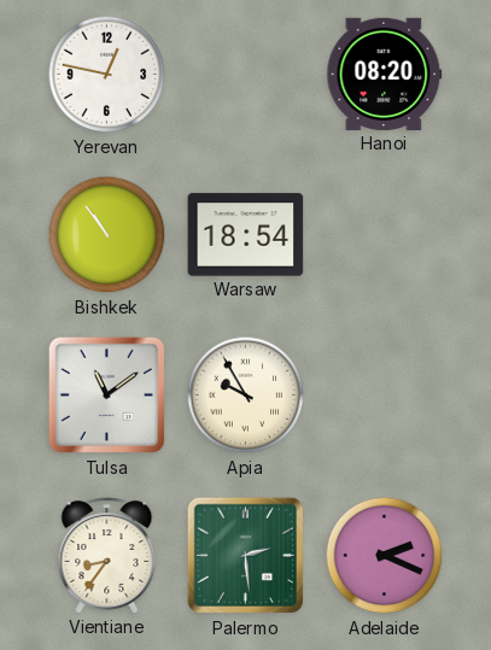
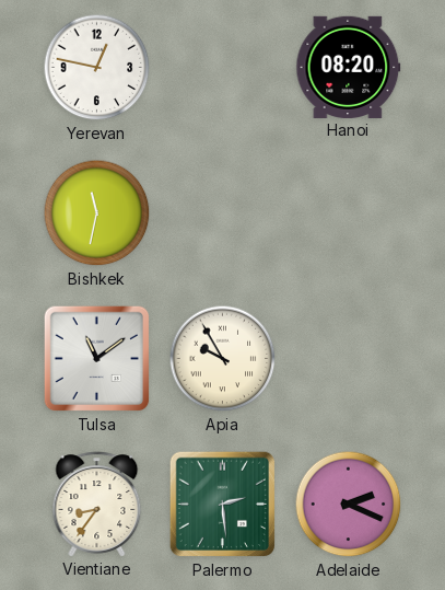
Bishkek: 10:54 -> 11:32
Warsaw: 18:54 -> none
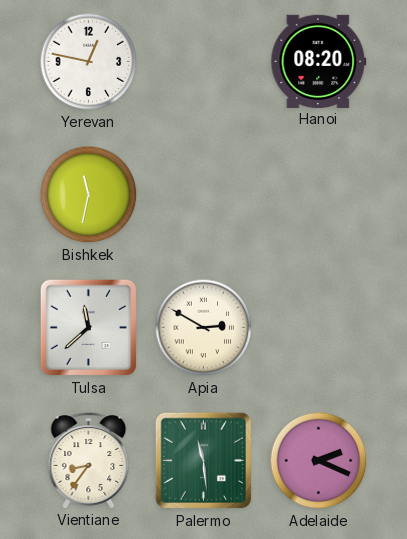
Tulsa: 11:09 -> 11:38
Apia: 9:55 -> 2:50
Palermo: 2:29 -> 11:29
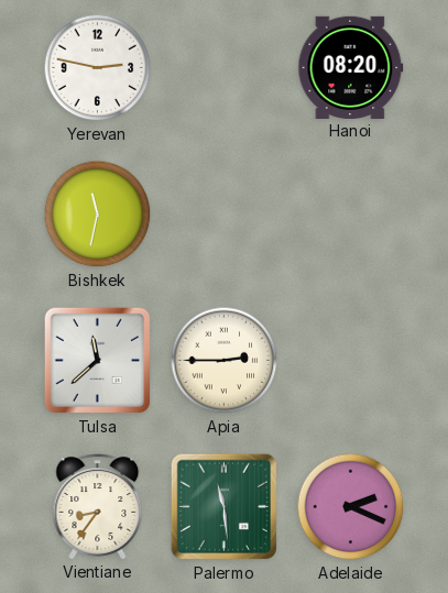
Yerevan: 12:47 -> 2:47
Apia: 2:50 -> 2:45
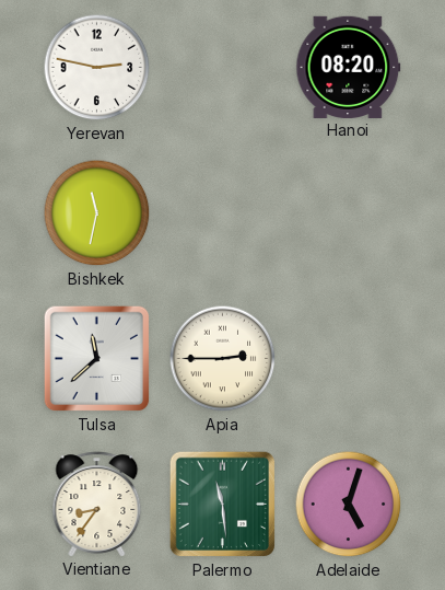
Adelaide: 2:19 -> 5:03
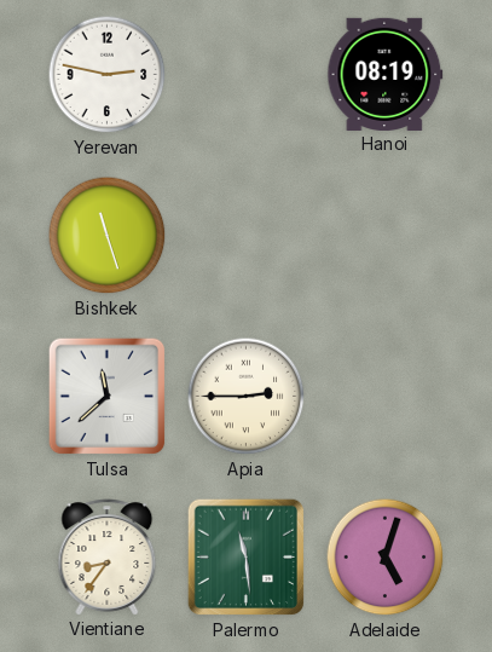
Hanoi: 08:20 -> 08:19
Bishkek: 11:32 -> 11:27
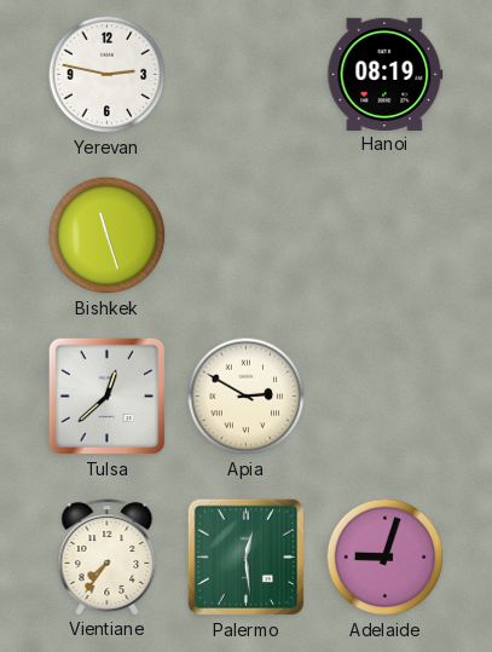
Tulsa: 11:38 -> 12:38
Apia: 2:45 -> 2:50
Vientiane: 8:36 -> 7:36
Palermo: 11:29 -> 12:29
Adelaide: 5:03 -> 9:03
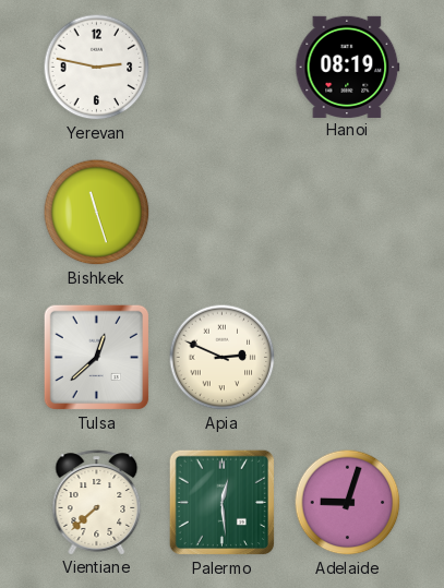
Apia: 2:50 -> 2:49
Vientiane: 7:36 -> 7:38
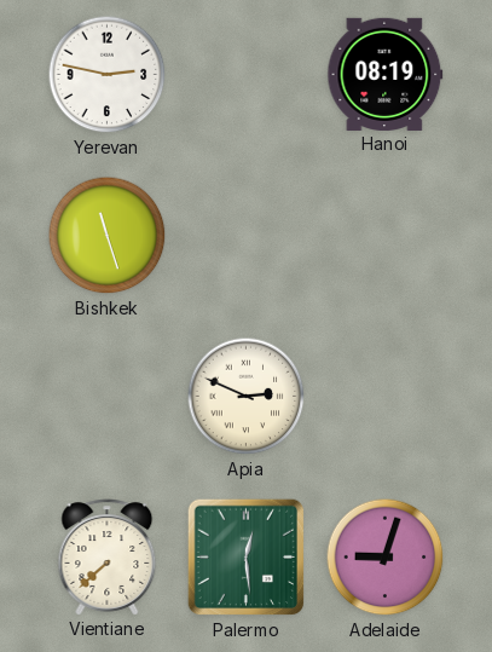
Tulsa: 12:38 -> none
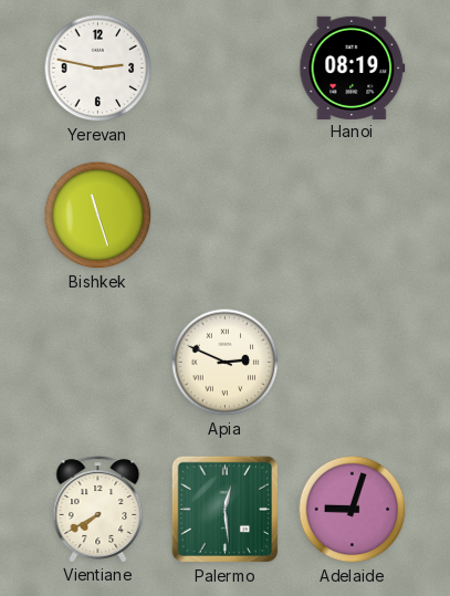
Vientiane: 7:38 -> 7:40
